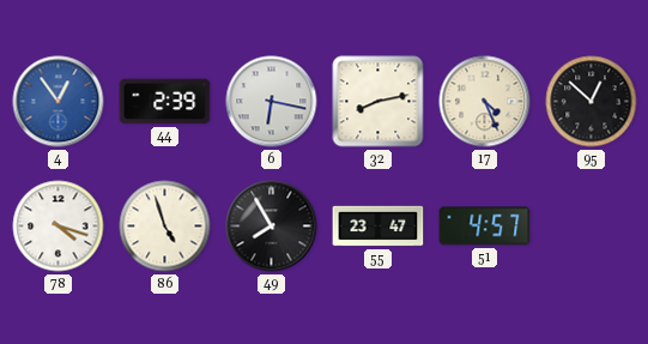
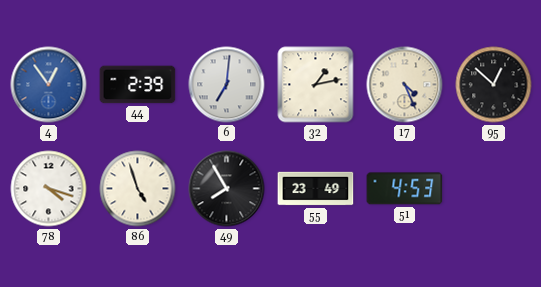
6: 6:17 -> 7:01
32: 8:13 -> 1:13
55: 23:47 -> 23:49
51: 4:57 -> 4:53
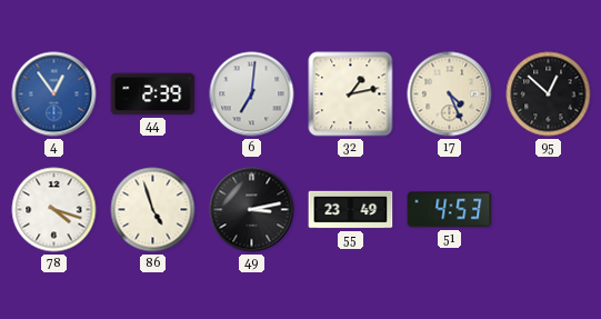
49: 7:55 -> 3:13
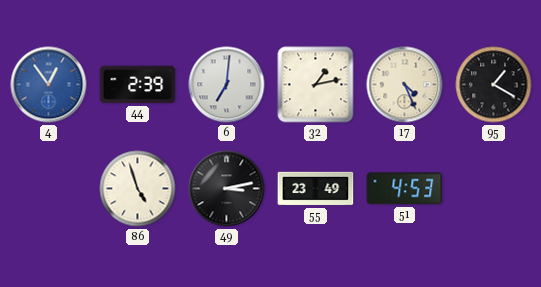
95: 12:52 -> 1:20
78: 4:18 -> none
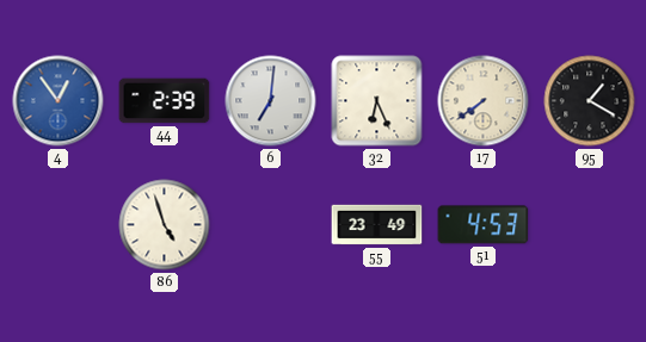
32: 1:13 -> 6:26
17: 4:26 -> 7:39
49: 3:13 -> none
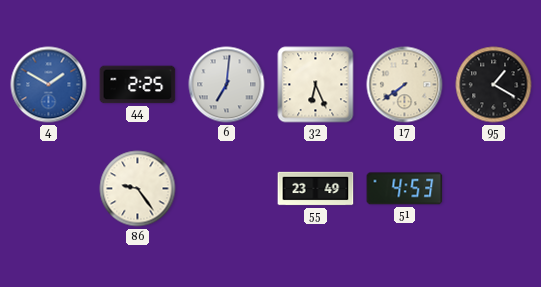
4: 12:54 -> 1:50
44: 2:39 -> 2:25
86: 4:57 -> 9:24
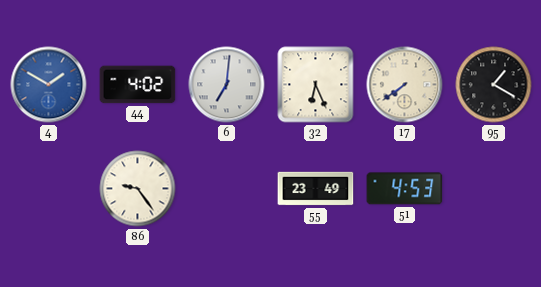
44: 2:25 -> 4:02
